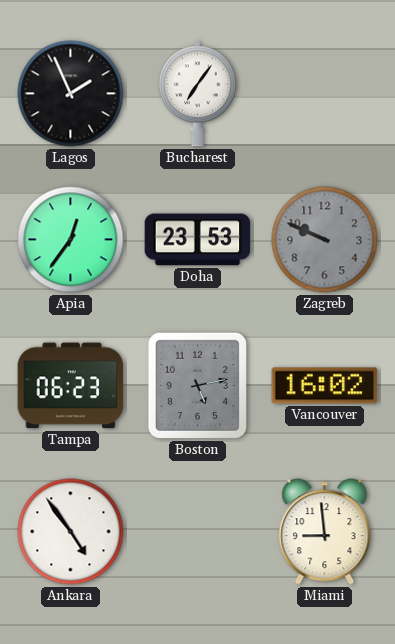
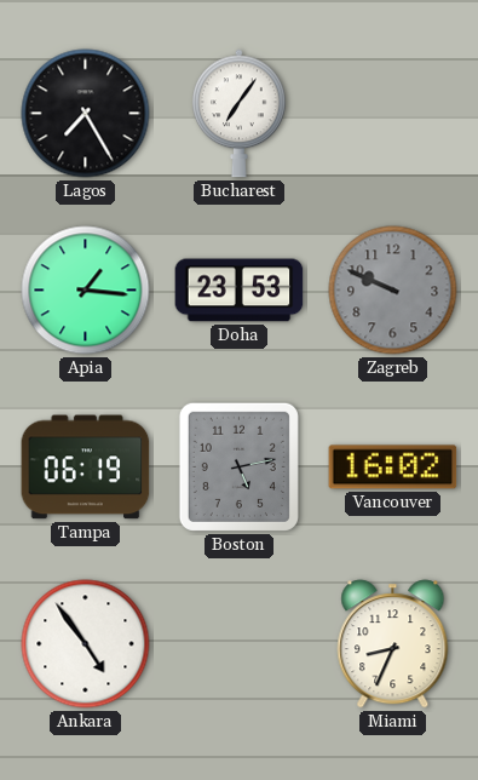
Lagos: 1:56 -> 7:25
Apia: 12:36 -> 1:16
Tampa: 06:23 -> 06:19
Miami: 8:59 -> 8:34
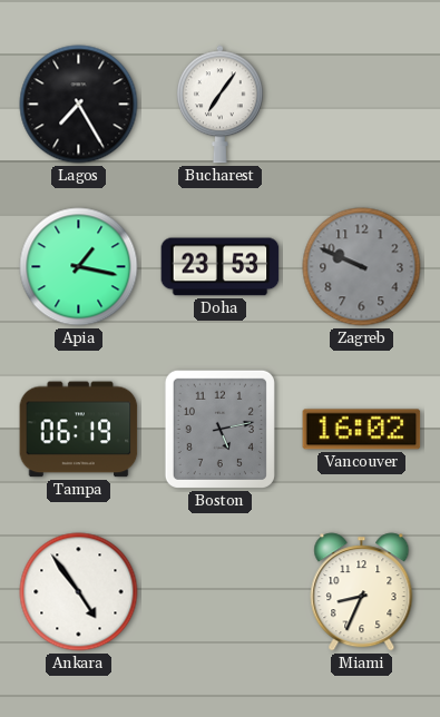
Apia: 1:16 -> 1:17
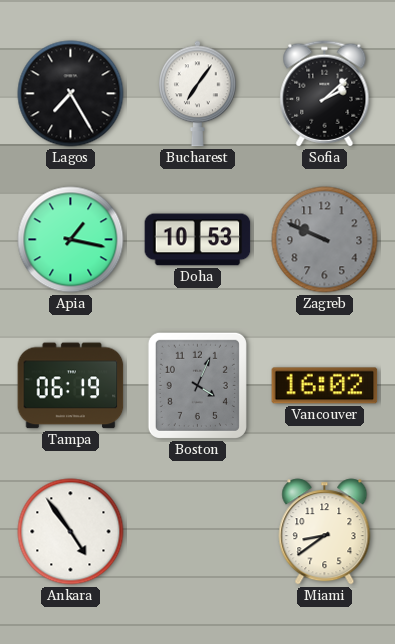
Sofia: none -> 2:08
Doha: 23:53 -> 10:53
Boston: 5:13 -> 4:04
Miami: 8:34 -> 8:39
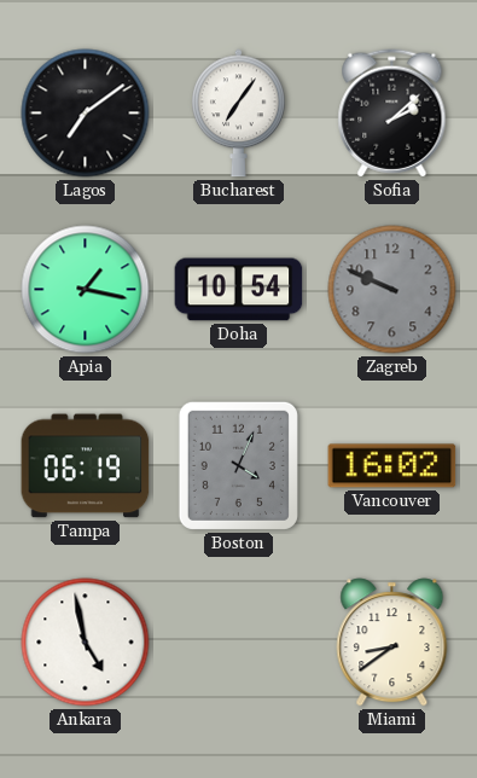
Lagos: 7:25 -> 7:09
Doha: 10:53 -> 10:54
Ankara: 4:54 -> 4:58
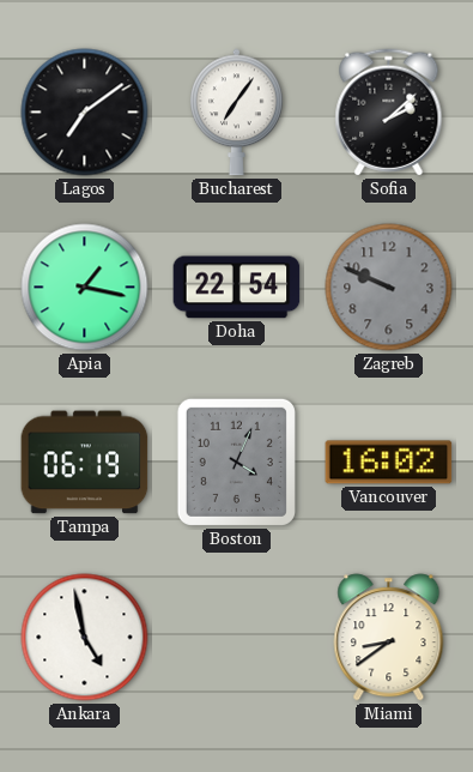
Doha: 10:54 -> 22:54
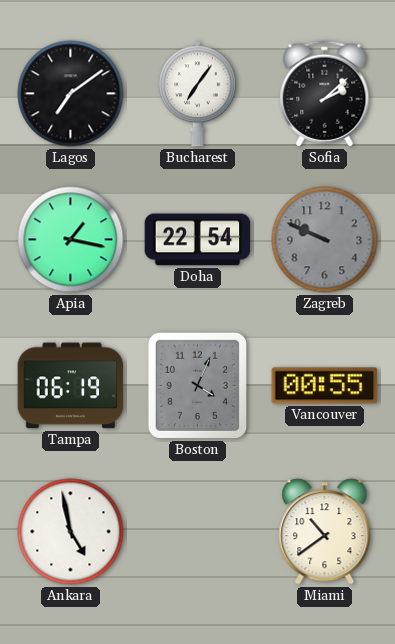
Vancouver: 16:02 -> 00:55
Miami: 8:39 -> 10:39
